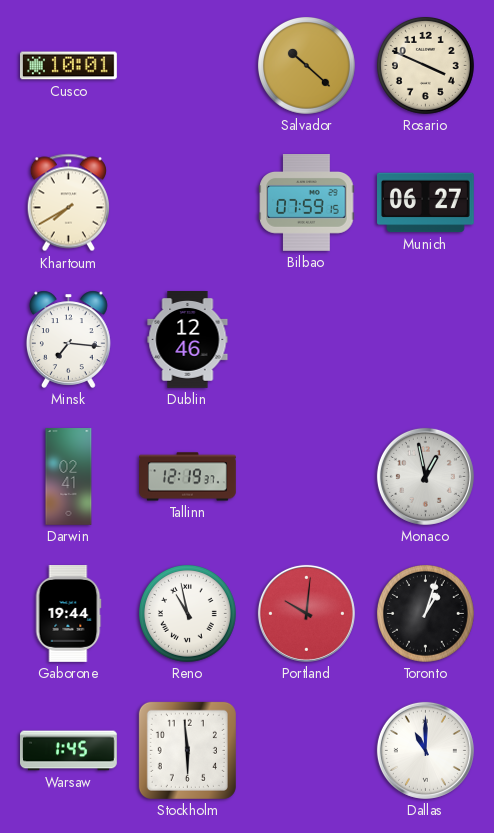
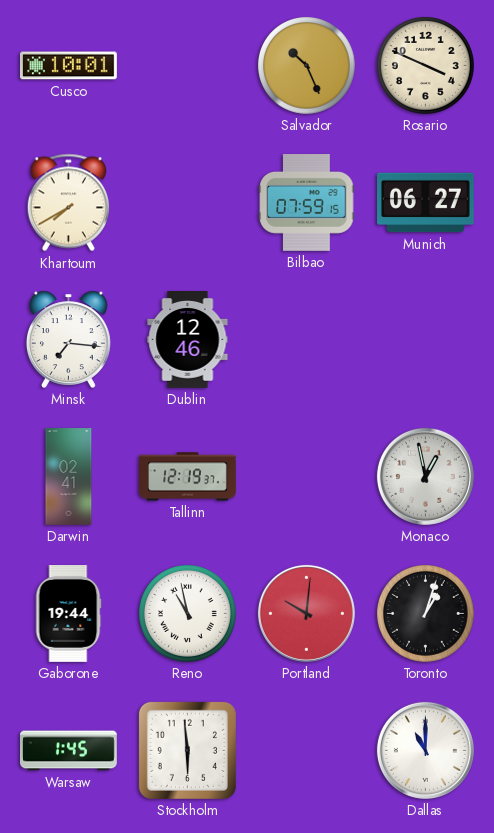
Salvador: 10:22 -> 10:26
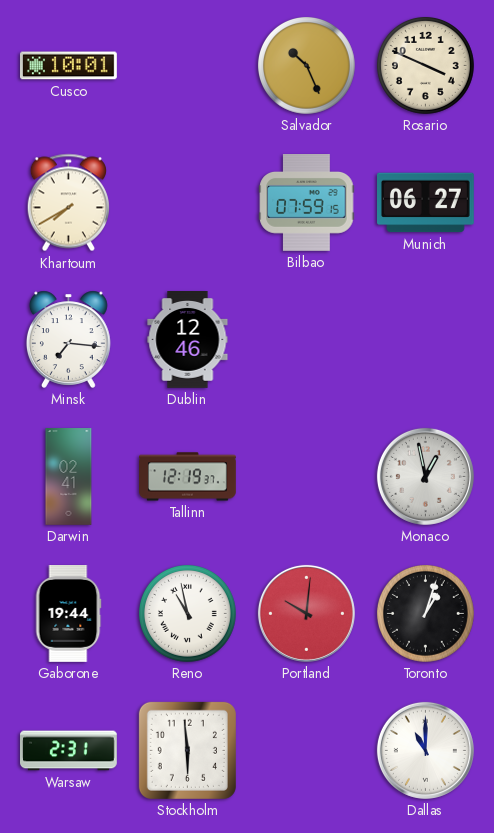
Warsaw: 1:45 -> 2:31
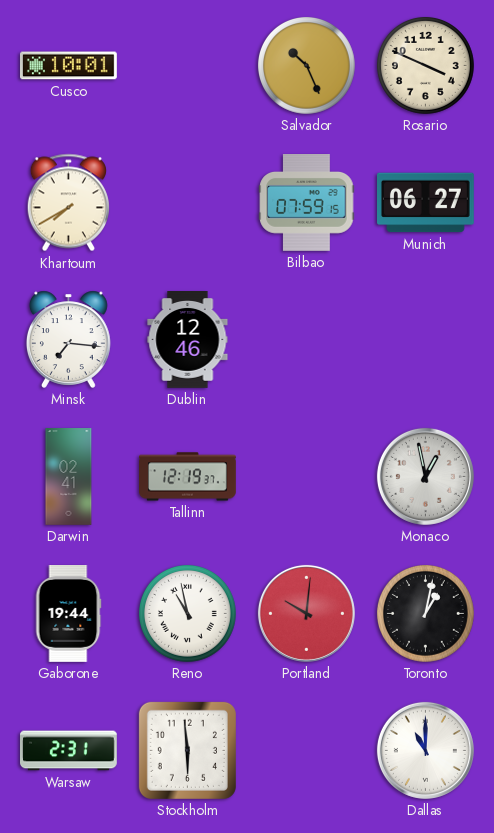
Toronto: 1:03 -> 1:02
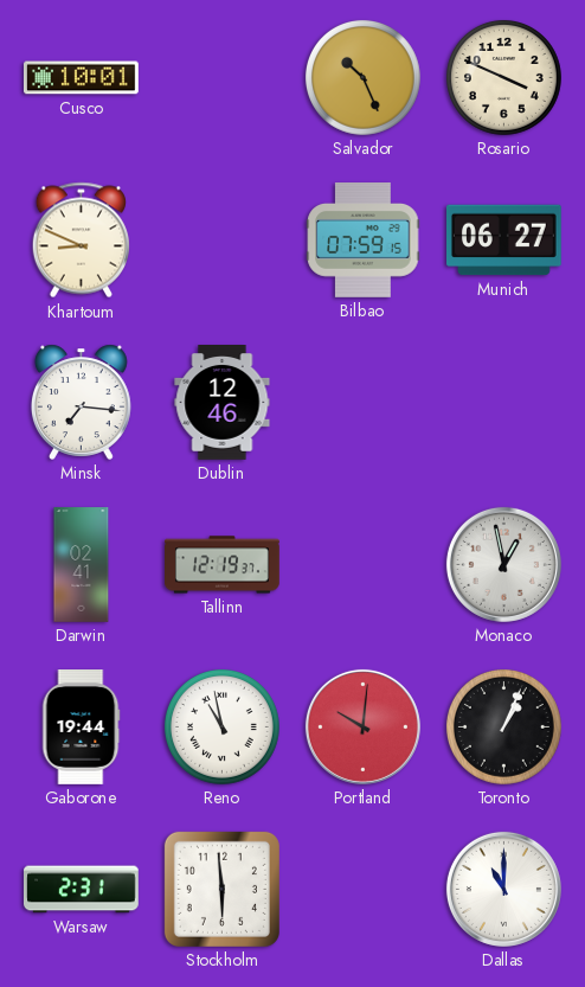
Khartoum: 7:40 -> 8:49
Toronto: 1:02 -> 1:04
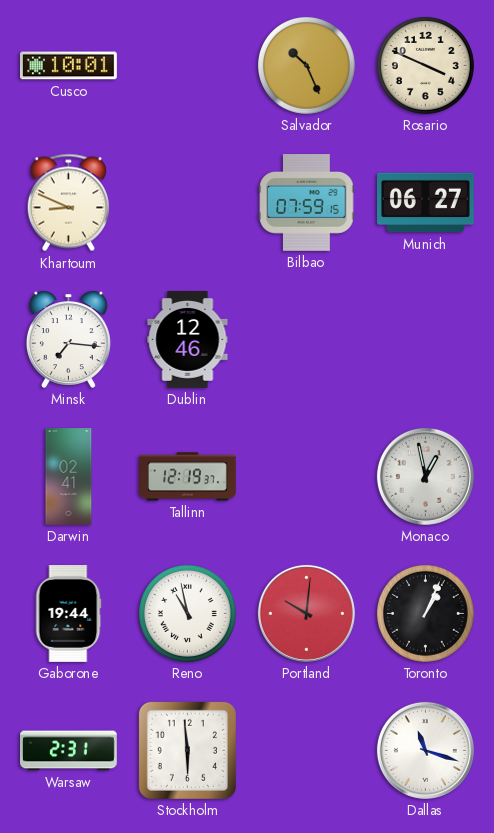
Dallas: 11:00 -> 11:18
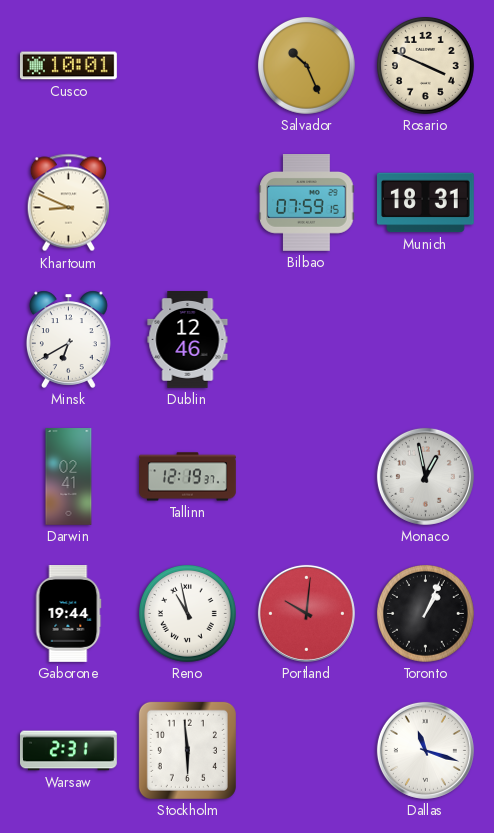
Munich: 06:27 -> 18:31
Minsk: 7:16 -> 6:40
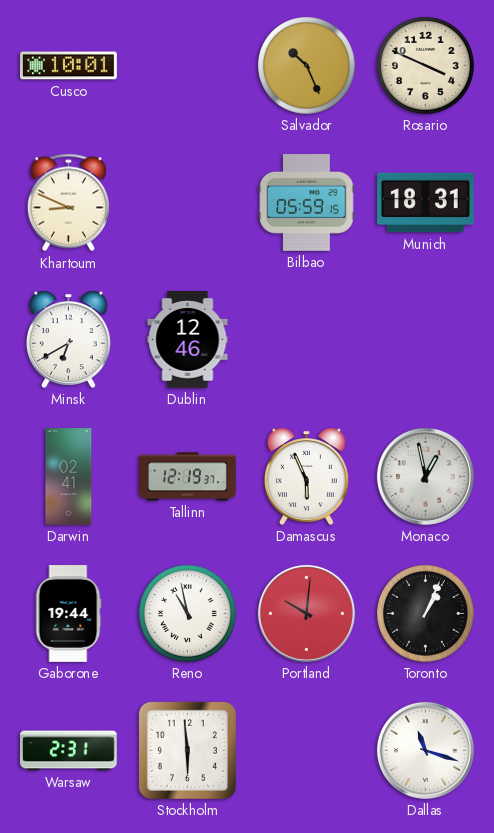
Bilbao: 07:59 -> 05:59
Damascus: none -> 5:56
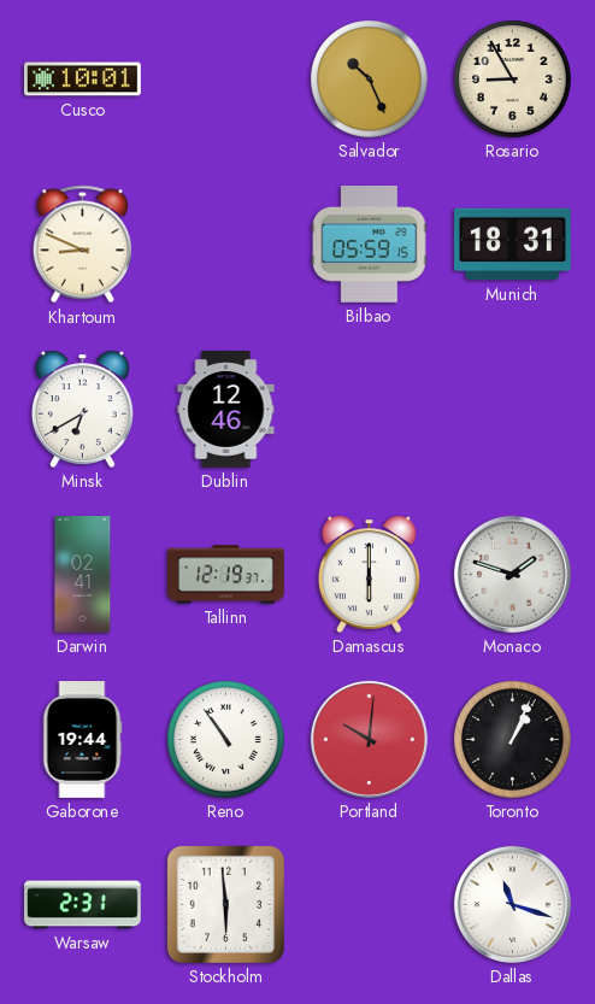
Rosario: 3:49 -> 8:55
Damascus: 5:56 -> 6:00
Monaco: 12:58 -> 1:48
Reno: 10:58 -> 10:54
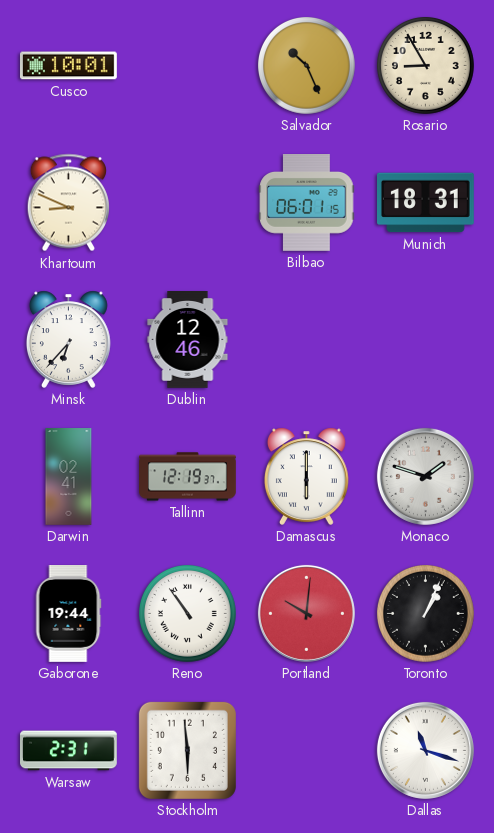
Bilbao: 05:59 -> 06:01
Minsk: 6:40 -> 6:37
